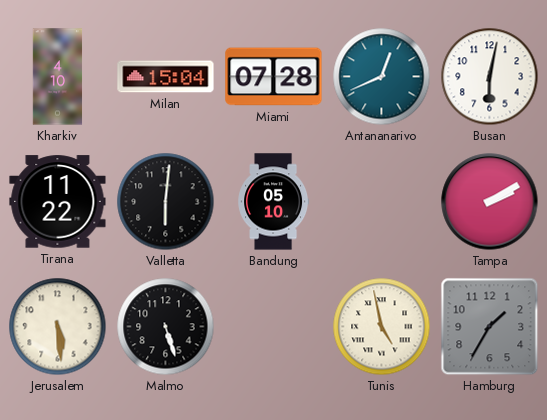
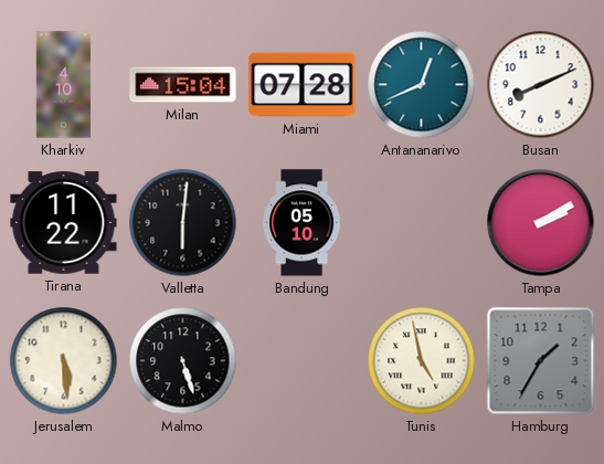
Busan: 6:02 -> 8:11
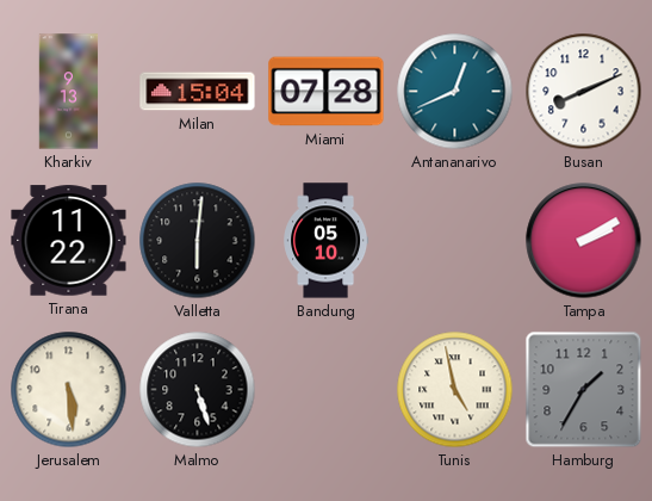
Kharkiv: 4:10 -> 9:13
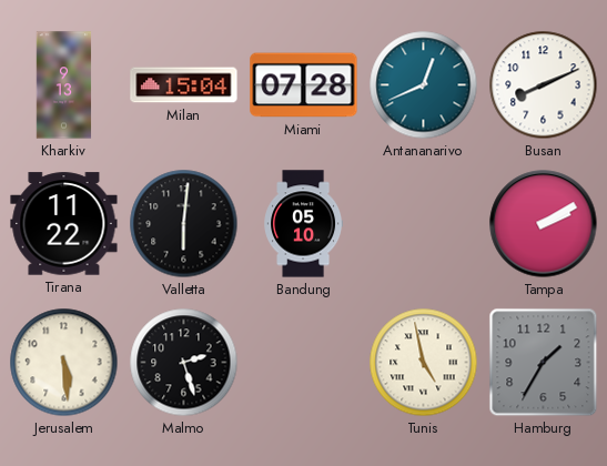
Malmo: 5:27 -> 2:27
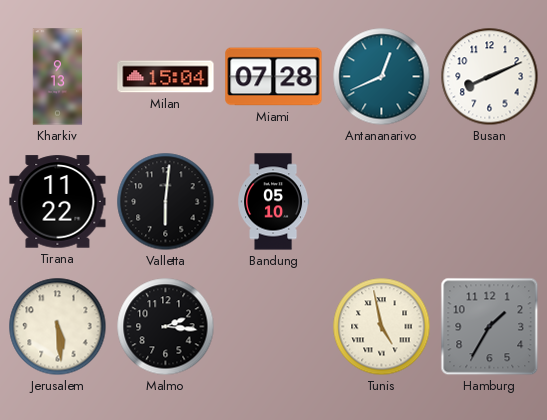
Tampa: 2:10 -> none
Malmo: 2:27 -> 2:16
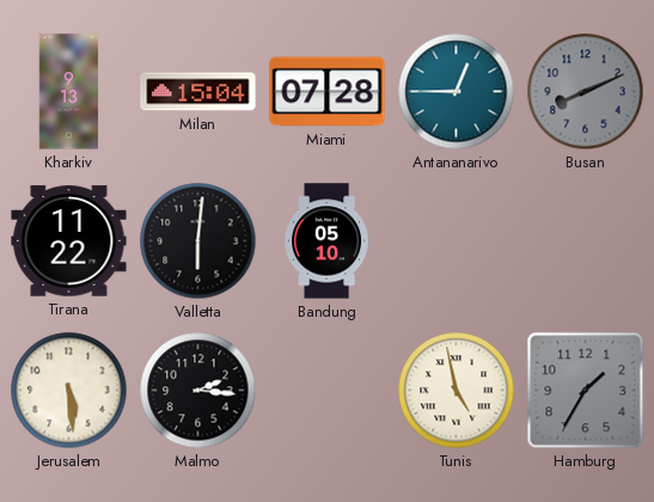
Antananarivo: 12:41 -> 12:45
Busan dial: white -> grey
